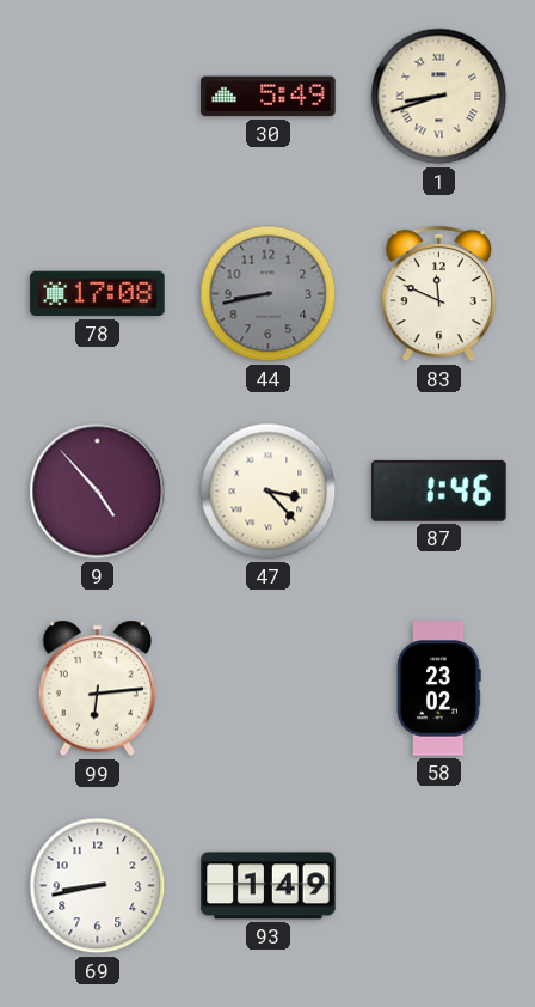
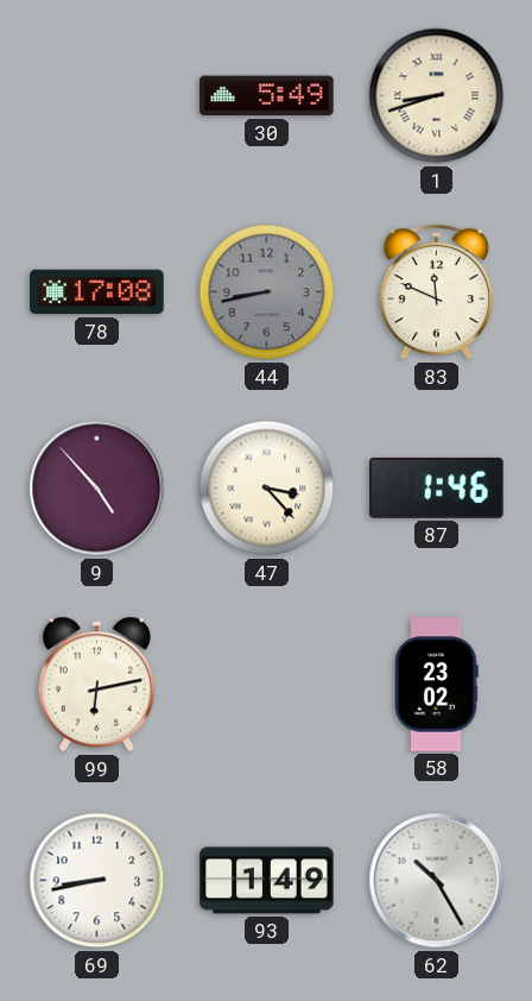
99: 6:14 -> 6:13
62: none -> 10:25
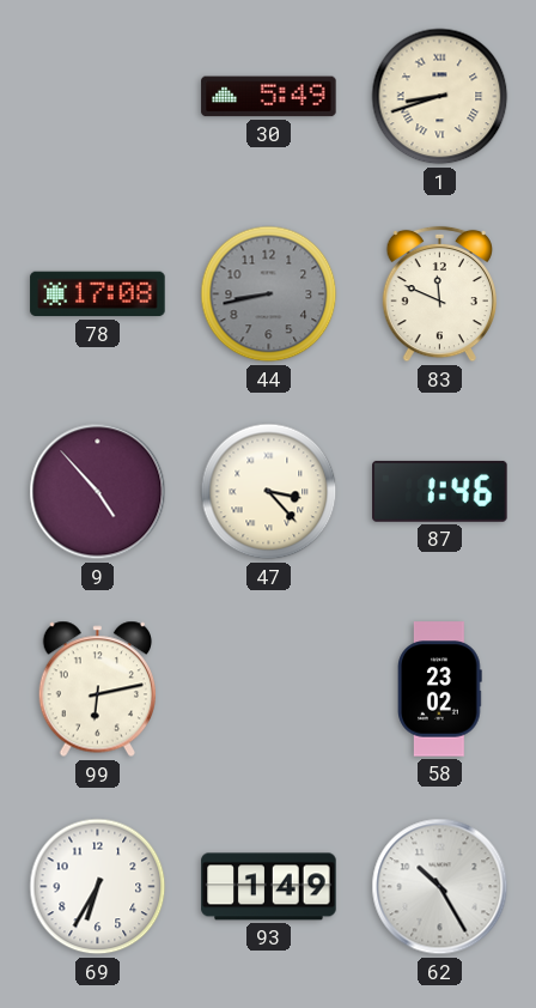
69: 8:43 -> 6:35
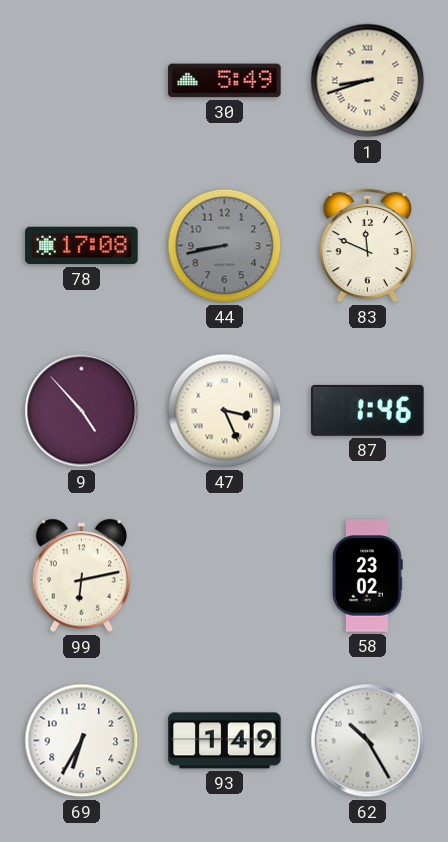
47: 3:23 -> 3:26
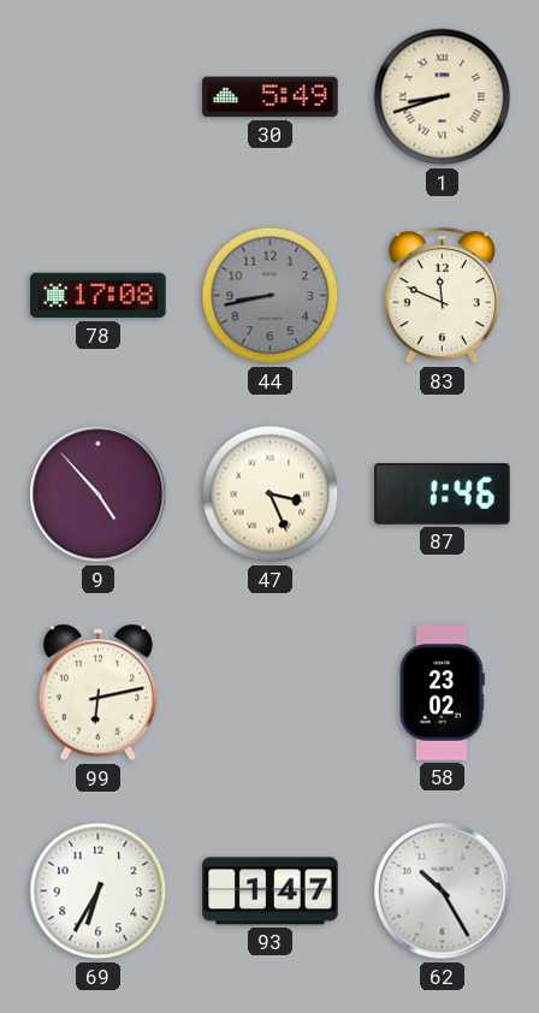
93: 1:49 -> 1:47
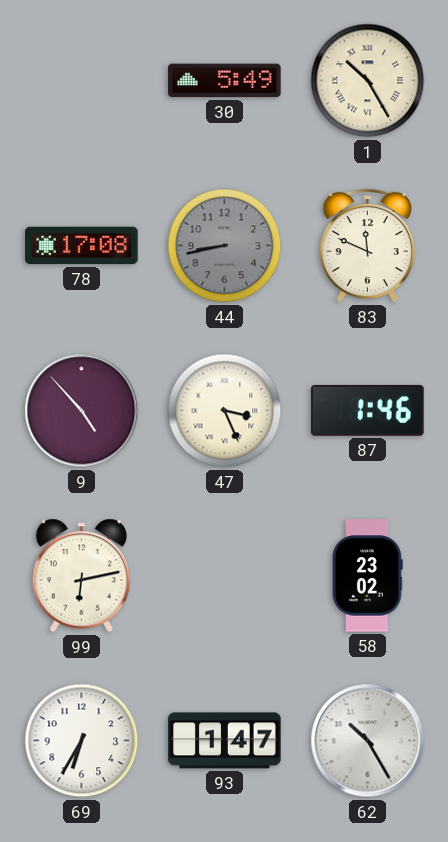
1: 8:42 -> 10:25
